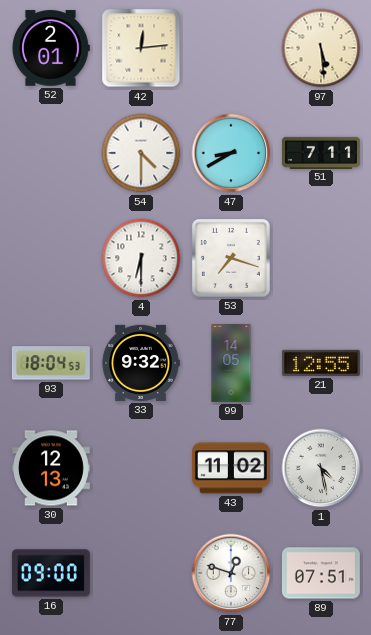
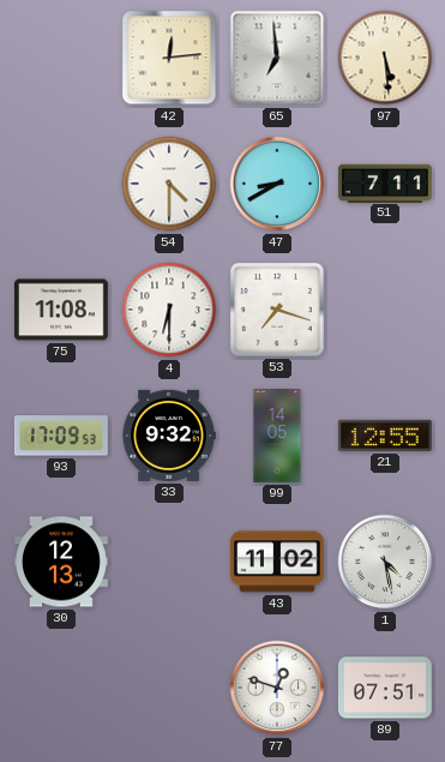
52: 2:01 -> none
65: none -> 6:59
75: none -> 11:08
93: 18:04 -> 17:09
16: 09:00 -> none
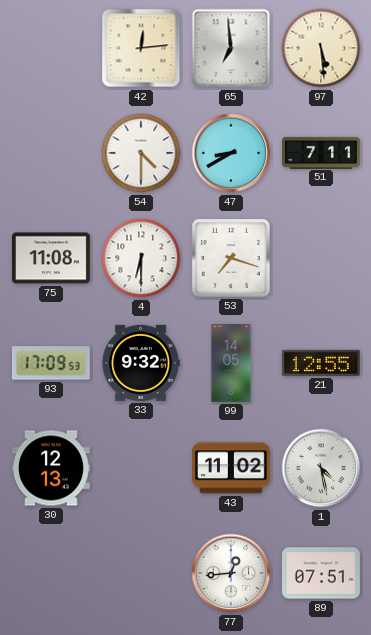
77: 12:48 -> 12:44
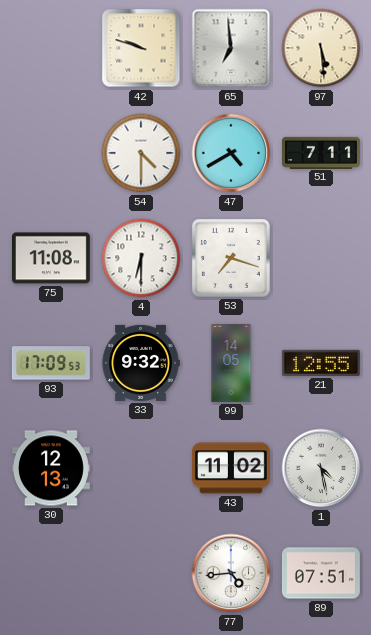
42: 12:14 -> 9:48
47: 8:40 -> 4:40
77: 12:44 -> 4:44
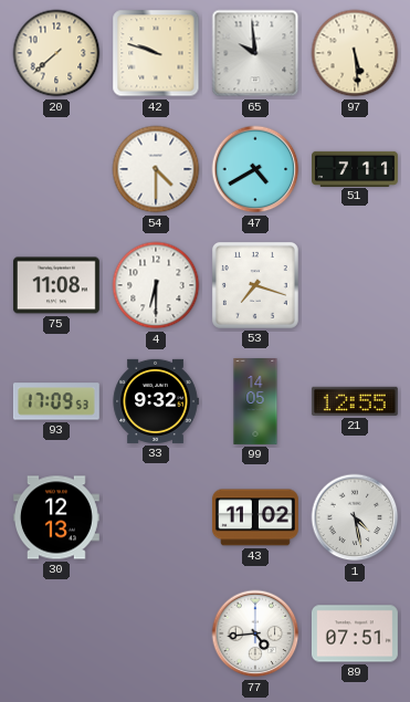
20: none -> 7:38
65: 6:59 -> 9:59
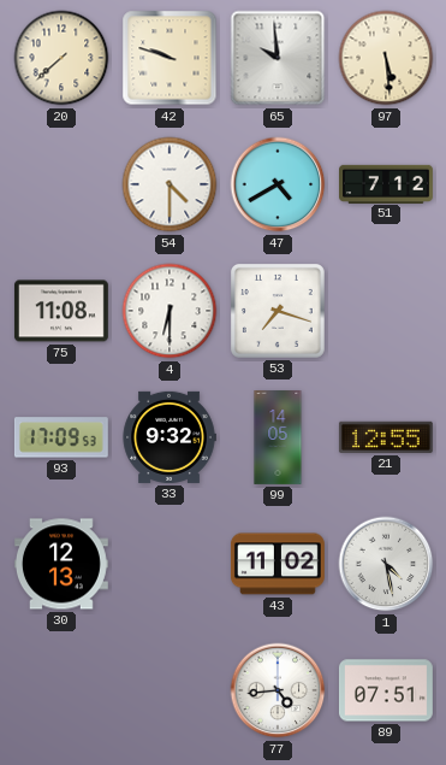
51: 7:11 -> 7:12
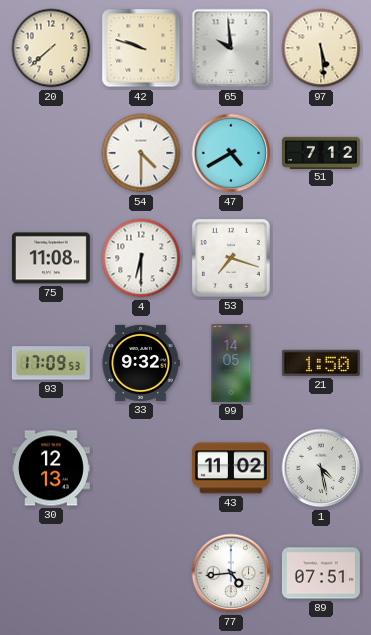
21: 12:55 -> 1:50
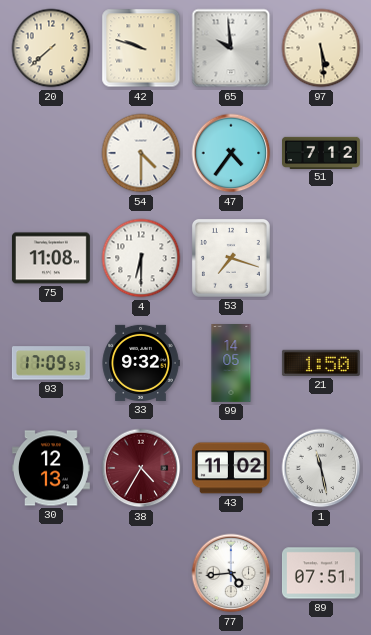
47: 4:40 -> 4:36
38: none -> 4:35
1: 4:28 -> 11:28
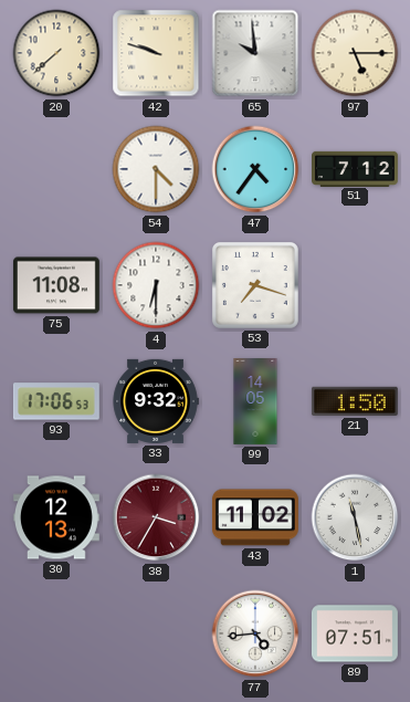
97: 5:29 -> 5:15
93: 17:09 -> 17:06
38: 4:35 -> 3:35
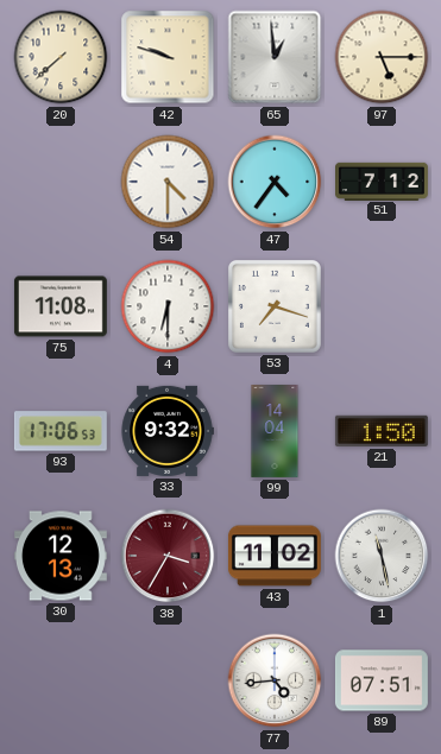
65: 9:59 -> 12:59
99: 14:05 -> 14:04
